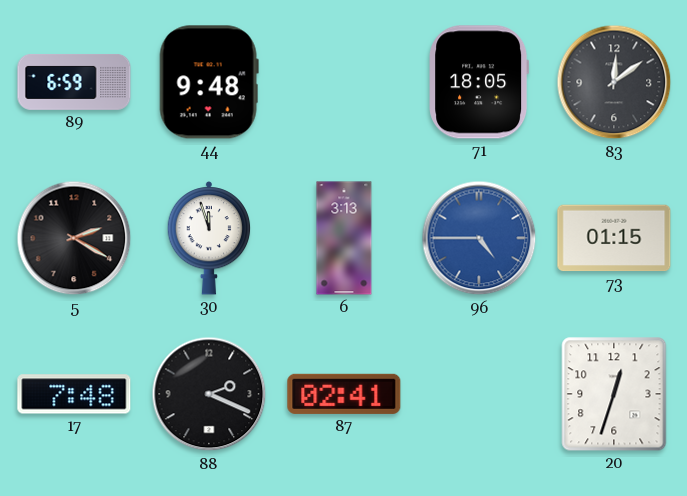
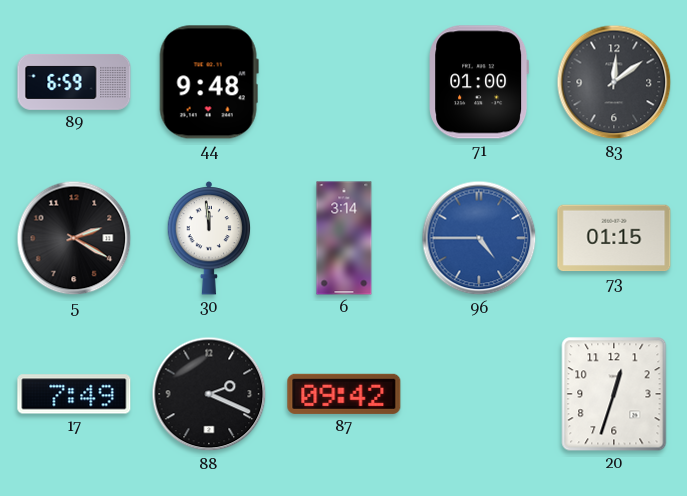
71: 18:05 -> 01:00
30: 11:57 -> 11:59
6: 3:13 -> 3:14
17: 7:48 -> 7:49
87: 02:41 -> 09:42
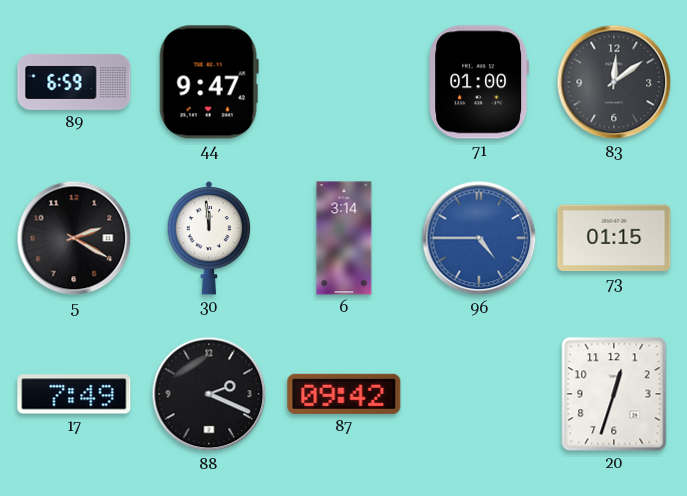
44: 9:48 -> 9:47
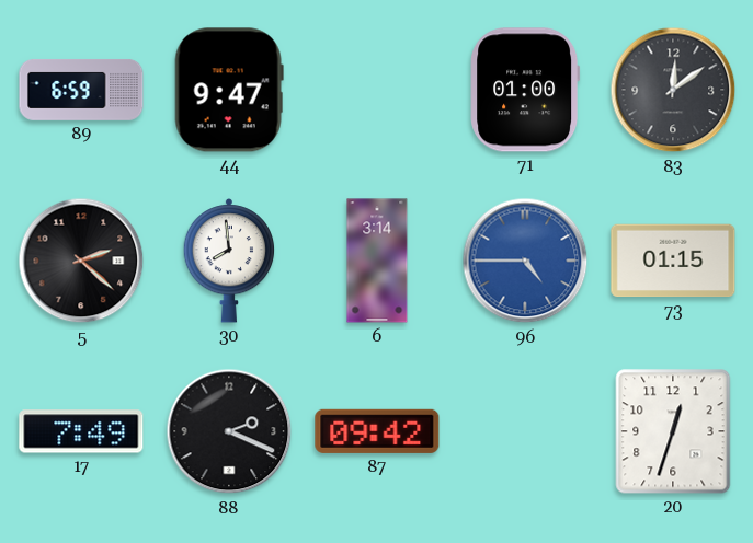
5: 2:20 -> 2:22
30: 11:59 -> 7:59
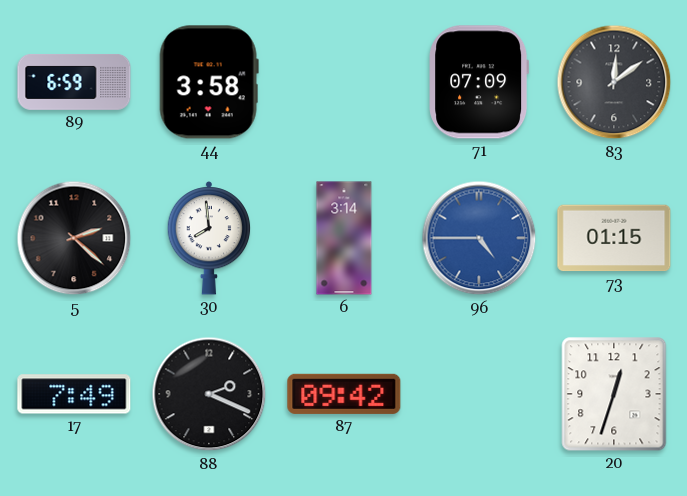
44: 9:47 -> 3:58
71: 01:00 -> 07:09
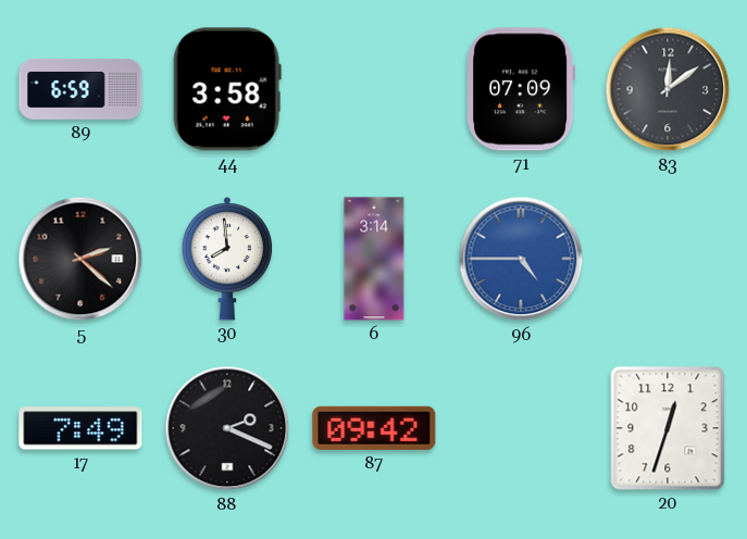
73: 01:15 -> none
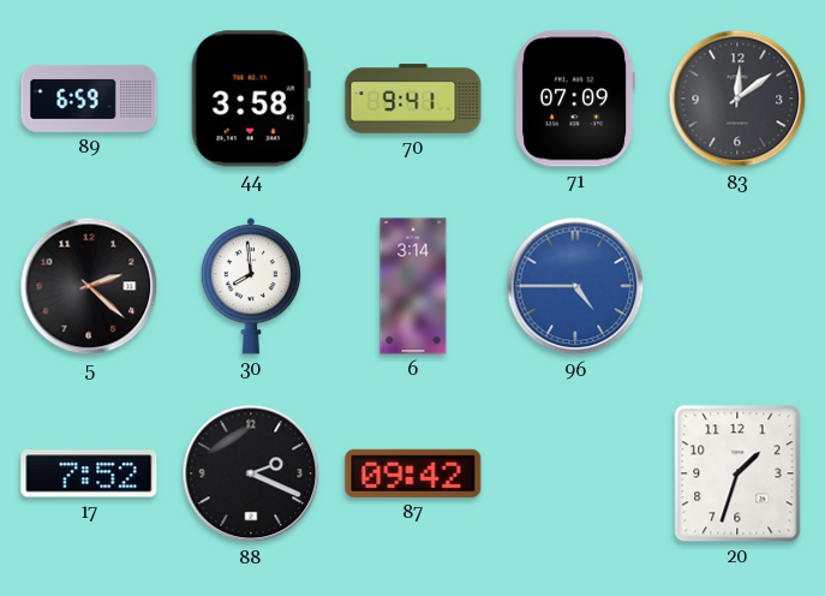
70: none -> 9:41
17: 7:49 -> 7:52
20: 12:33 -> 1:33
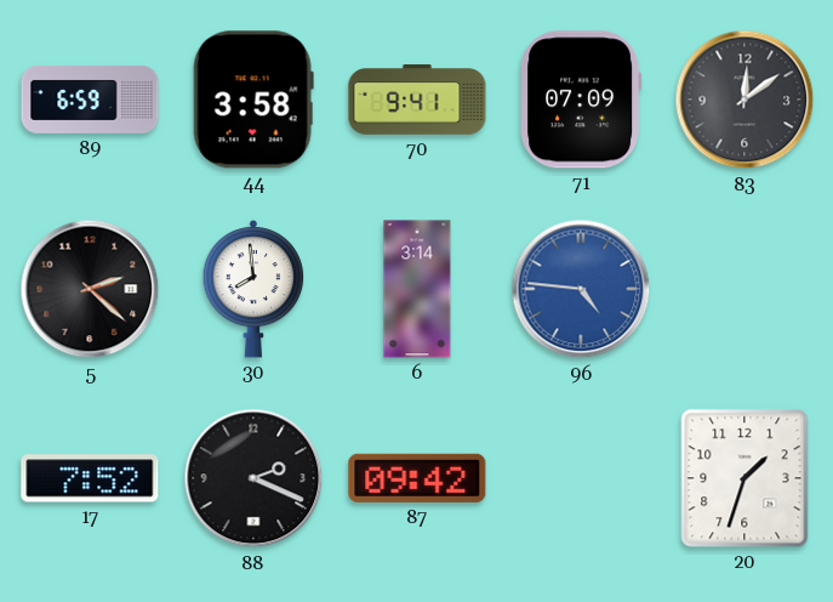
96: 4:45 -> 4:46
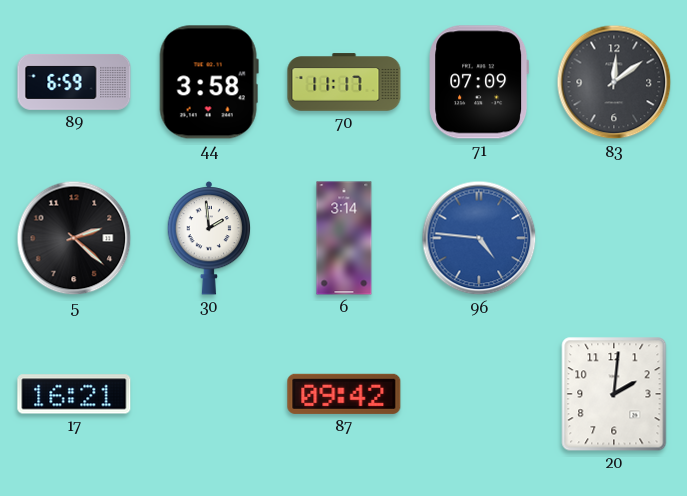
70: 9:41 -> 11:17
30: 7:59 -> 1:59
17: 7:52 -> 16:21
88: 2:19 -> none
20: 1:33 -> 2:01
